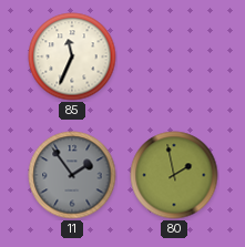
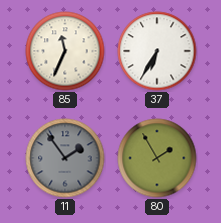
37: none -> 6:35
80: 1:58 -> 1:55
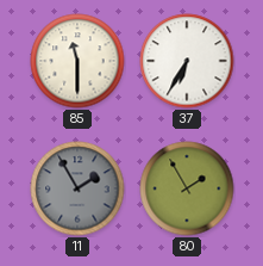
85: 11:34 -> 11:30
11: 1:54 -> 1:55
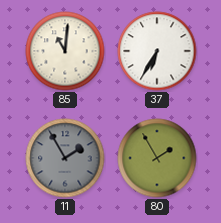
85: 11:30 -> 11:01
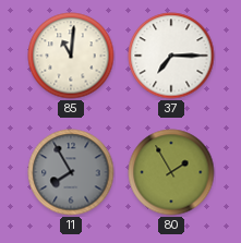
37: 6:35 -> 7:15
11: 1:55 -> 7:55
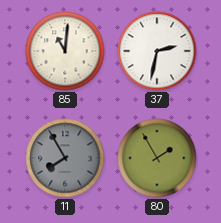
37: 7:15 -> 2:32
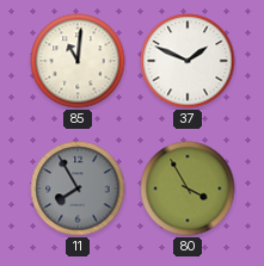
37: 2:32 -> 1:49
80: 1:55 -> 3:55
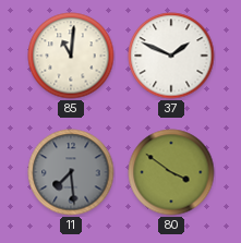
11: 7:55 -> 7:29
80: 3:55 -> 3:51
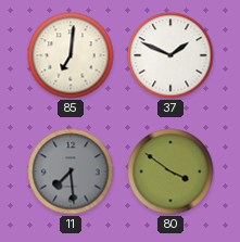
85: 11:01 -> 7:01
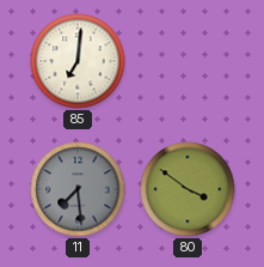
37: 1:49 -> none
